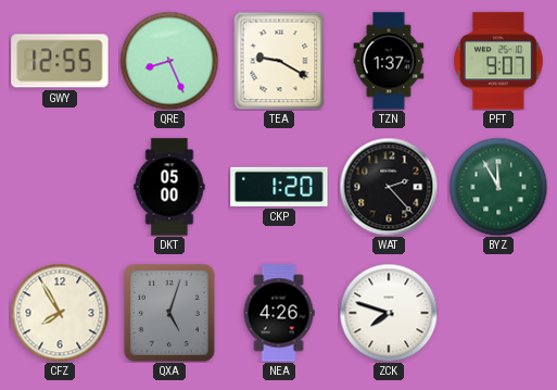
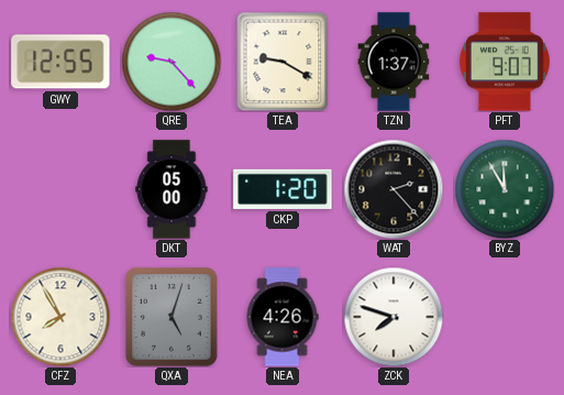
QRE: 8:26 -> 9:23
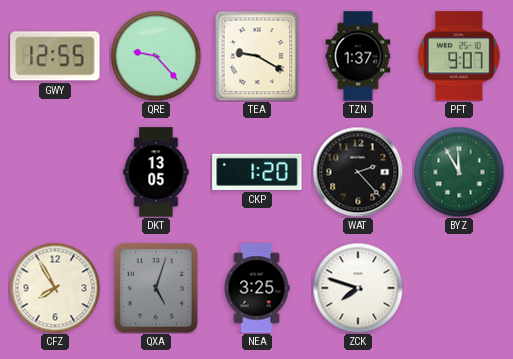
DKT: 05:00 -> 13:05
NEA: 4:26 -> 3:25
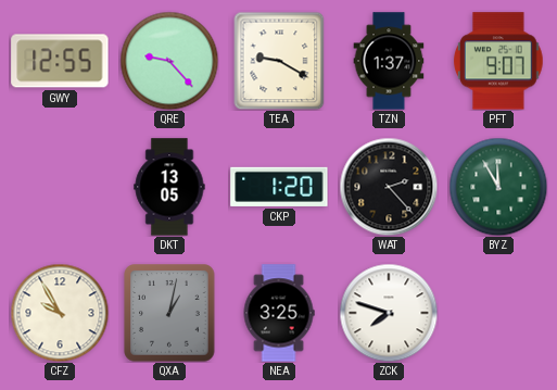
CFZ: 7:55 -> 9:55
QXA: 5:03 -> 1:02
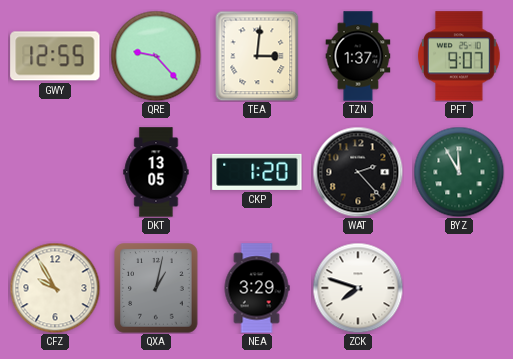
TEA: 9:20 -> 3:01
NEA: 3:25 -> 3:29
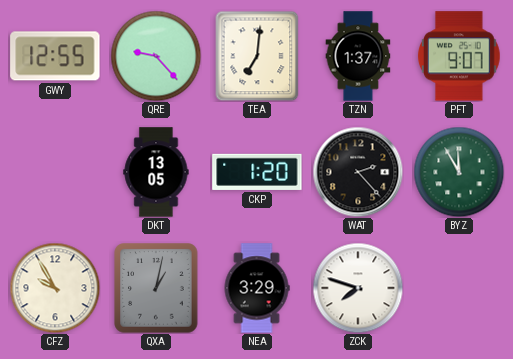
TEA: 3:01 -> 7:01
